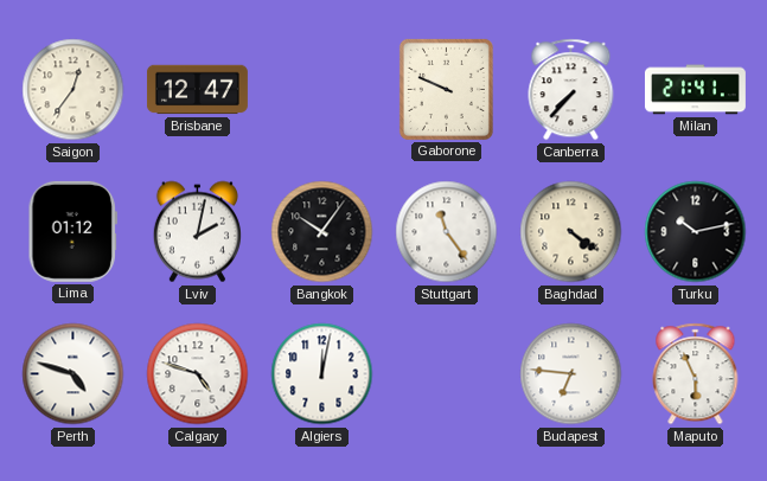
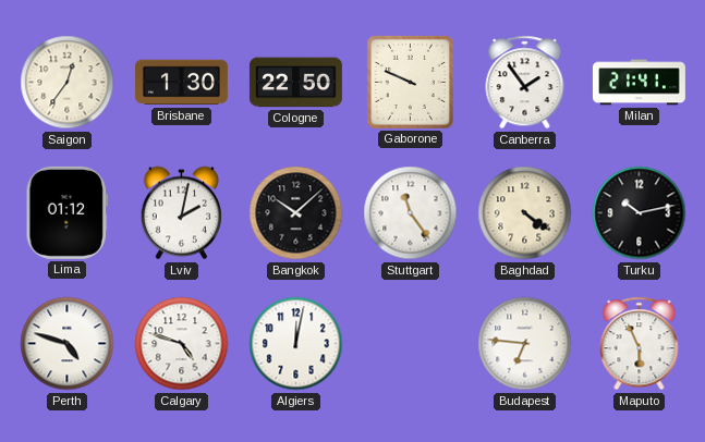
Brisbane: 12:47 -> 1:30
Cologne: none -> 22:50
Canberra: 7:37 -> 1:54
Bangkok: 10:06 -> 10:08
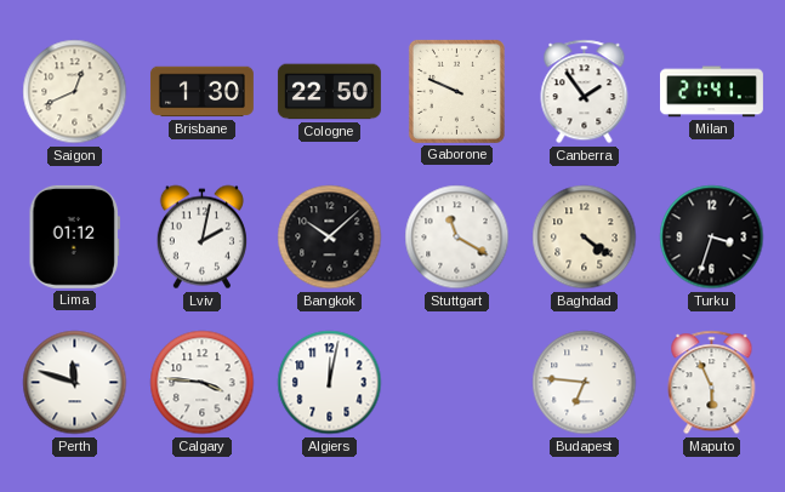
Saigon: 12:36 -> 12:41
Stuttgart: 11:24 -> 11:20
Turku: 10:13 -> 3:33
Perth: 4:48 -> 11:48
Calgary: 4:48 -> 3:46
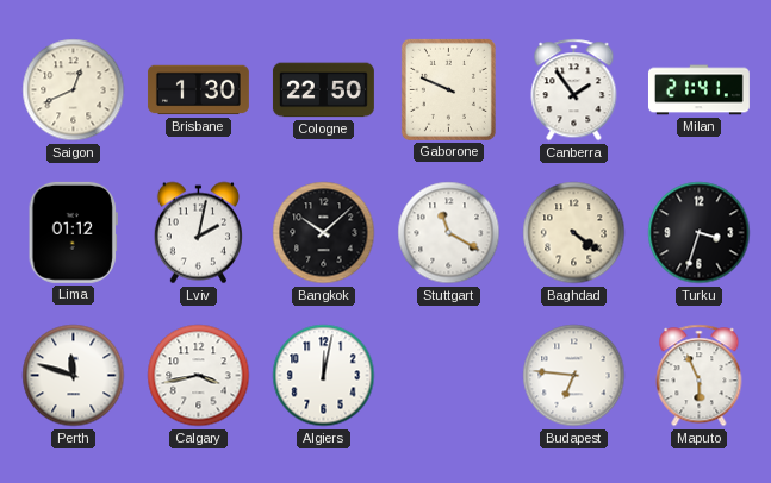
Calgary: 3:46 -> 3:43
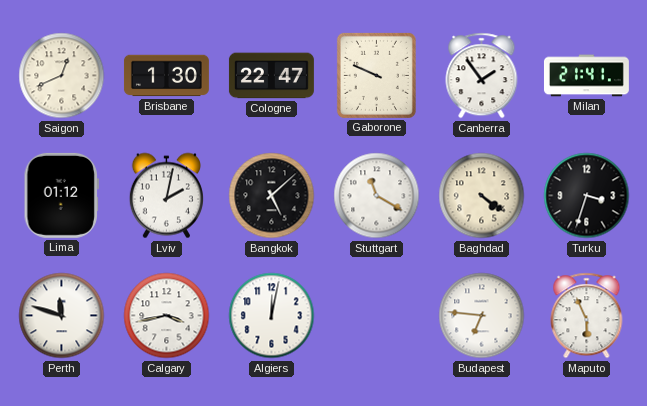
Cologne: 22:50 -> 22:47
Bangkok: 10:08 -> 5:08
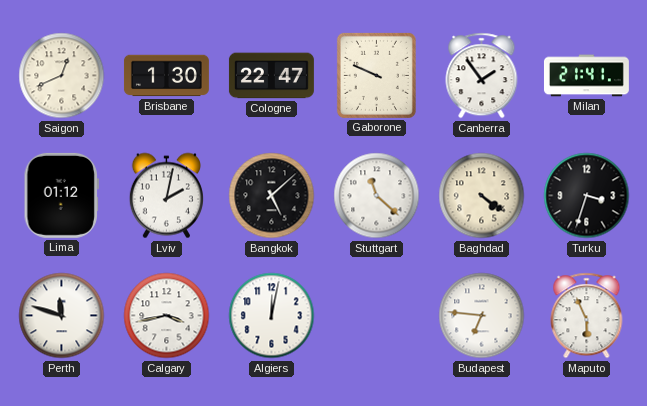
Stuttgart: 11:20 -> 11:22
